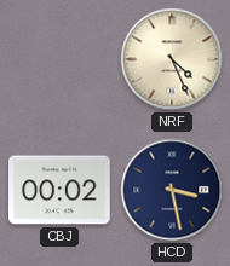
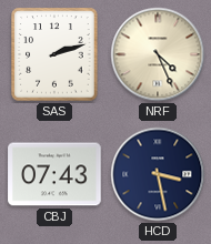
SAS: none -> 2:12
CBJ: 00:02 -> 07:43
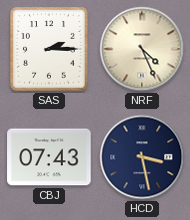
SAS: 2:12 -> 2:15
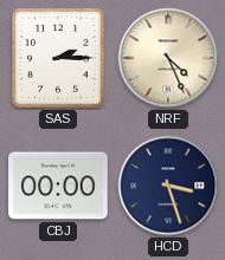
CBJ: 07:43 -> 00:00
HCD: 3:28 -> 3:27
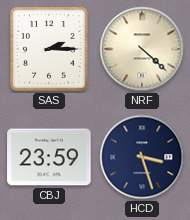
NRF: 4:26 -> 4:22
CBJ: 00:00 -> 23:59
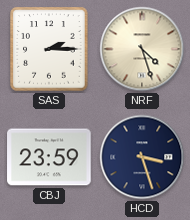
NRF: 4:22 -> 4:27
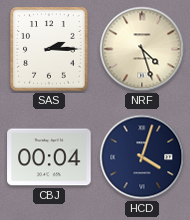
CBJ: 23:59 -> 00:04
HCD: 3:27 -> 4:03
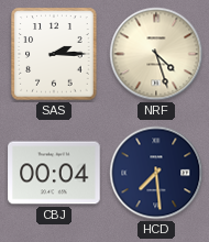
HCD: 4:03 -> 7:29
